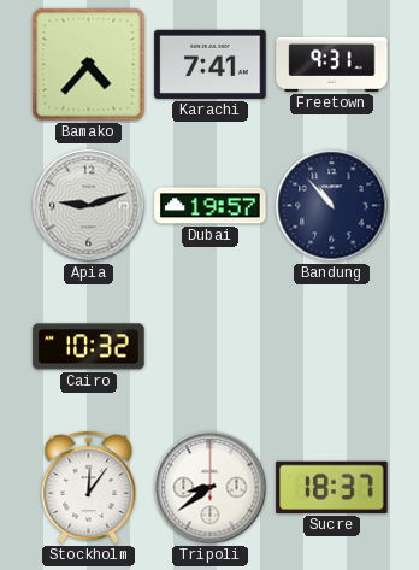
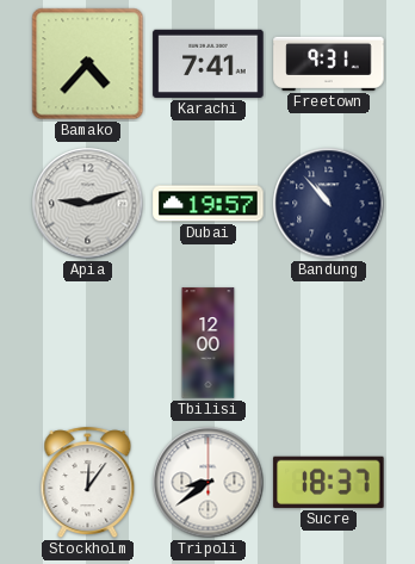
Cairo: 10:32 -> none
Tbilisi: none -> 12:00
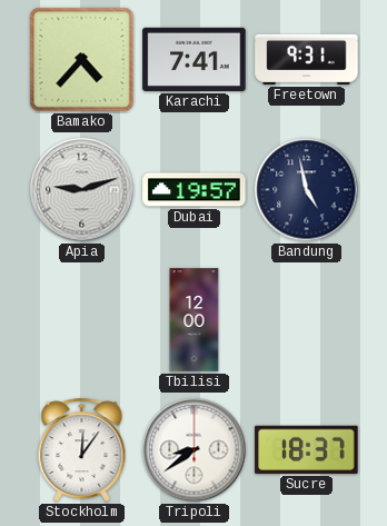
Bandung: 10:53 -> 4:58
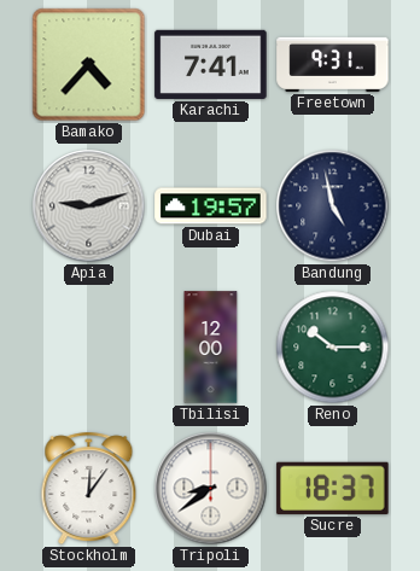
Reno: none -> 10:15
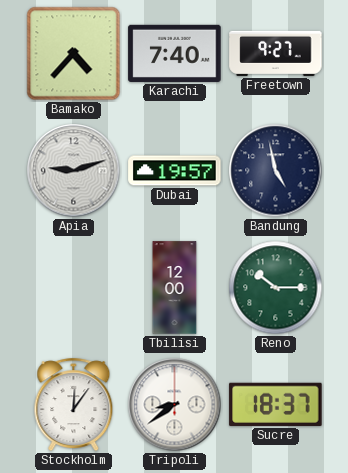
Karachi: 7:41 -> 7:40
Freetown: 9:31 -> 9:27
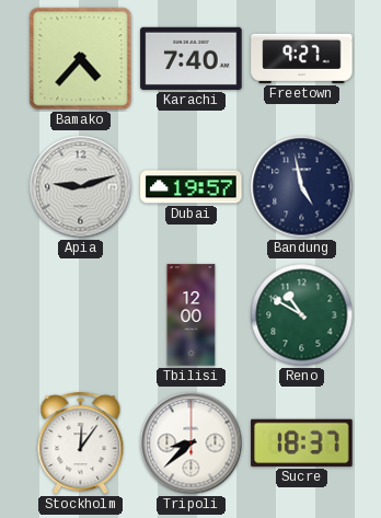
Reno: 10:15 -> 10:50
Tripoli: 8:39 -> 8:38
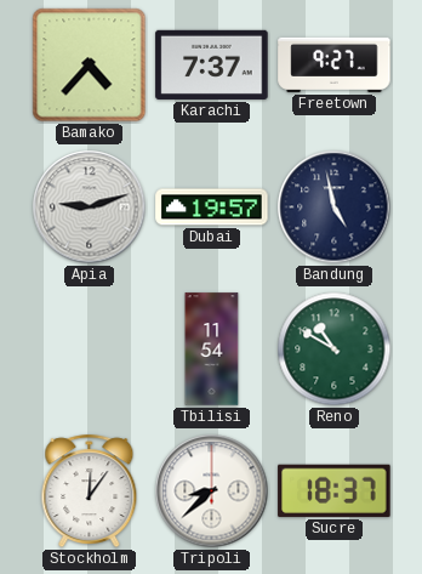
Karachi: 7:40 -> 7:37
Tbilisi: 12:00 -> 11:54
